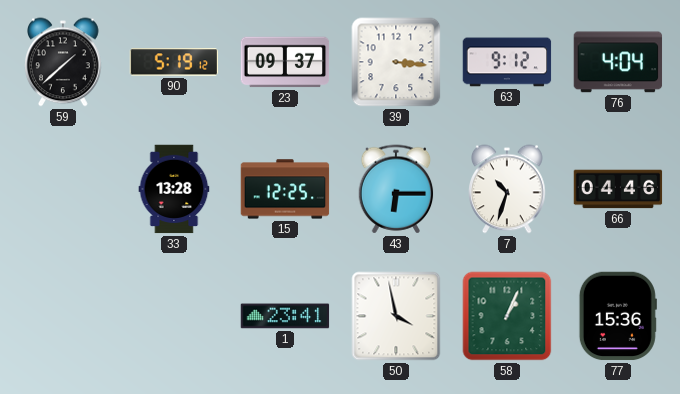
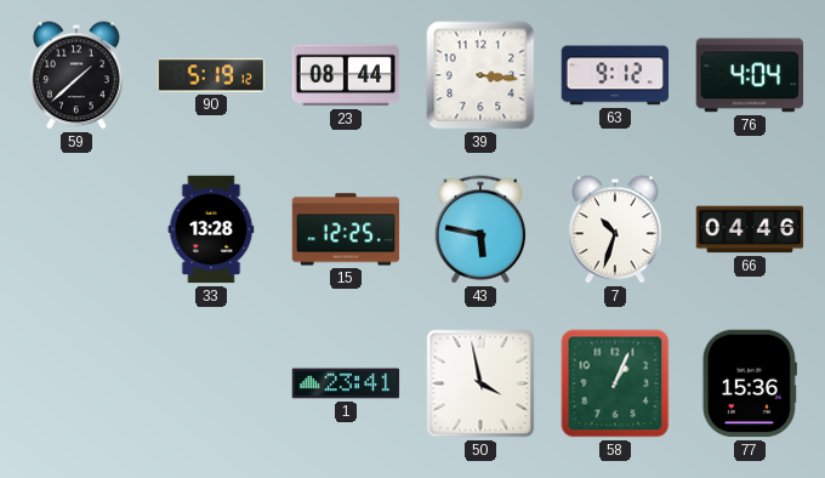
23: 09:37 -> 08:44
43: 6:15 -> 5:47
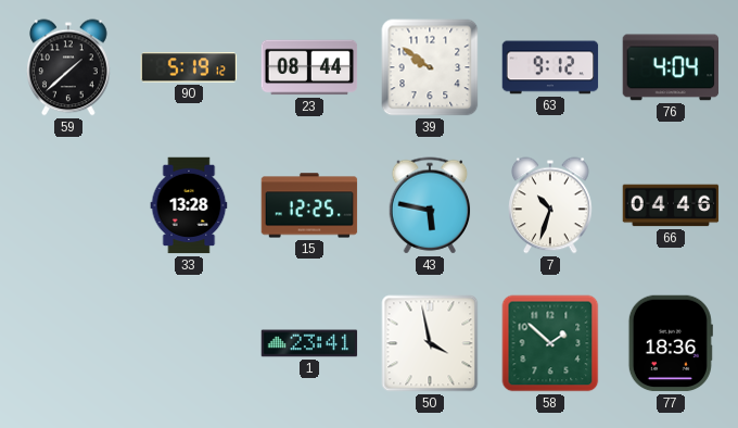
39: 3:16 -> 9:51
58: 1:04 -> 1:52
77: 15:36 -> 18:36
